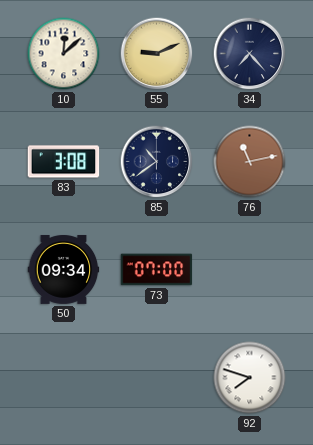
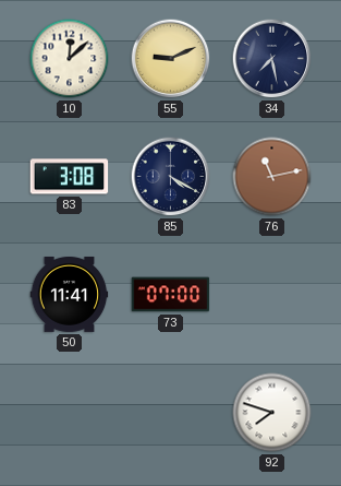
34: 7:23 -> 7:28
85: 10:39 -> 4:20
50: 09:34 -> 11:41
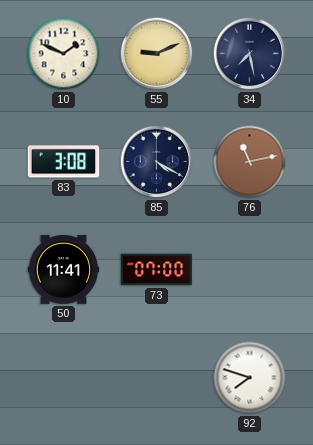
10: 12:08 -> 1:49
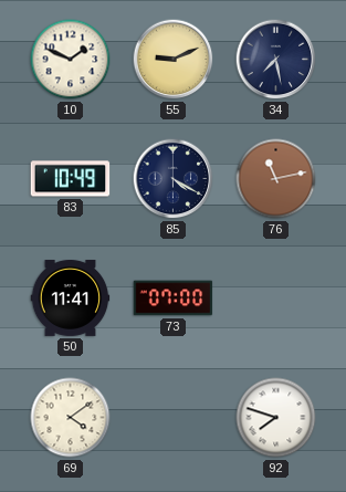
83: 3:08 -> 10:49
69: none -> 4:09
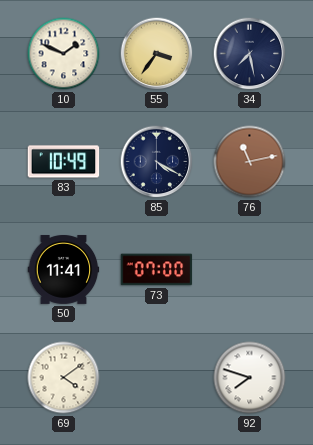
55: 9:11 -> 3:36
